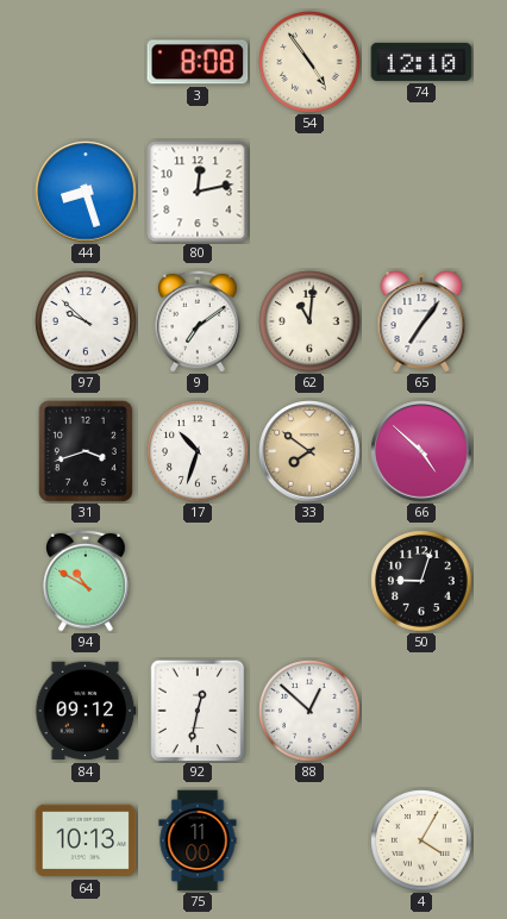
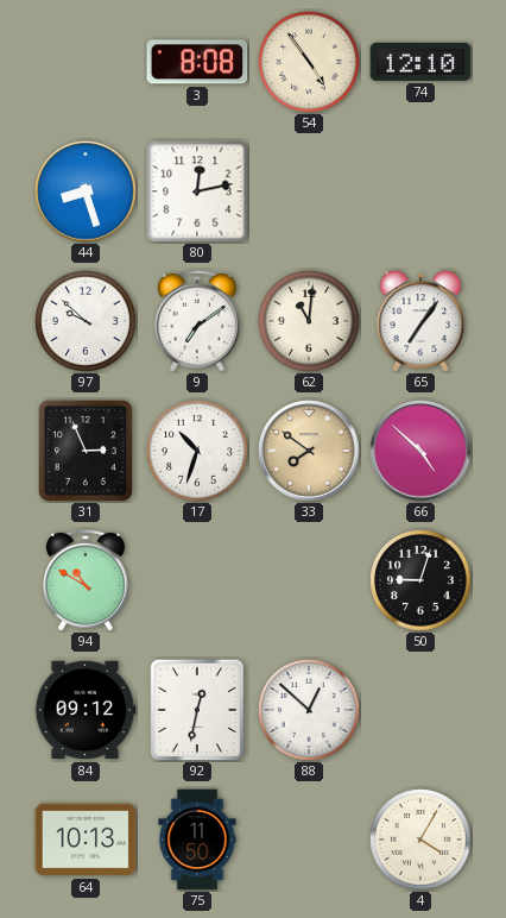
31: 3:42 -> 2:56
75: 11:00 -> 11:50
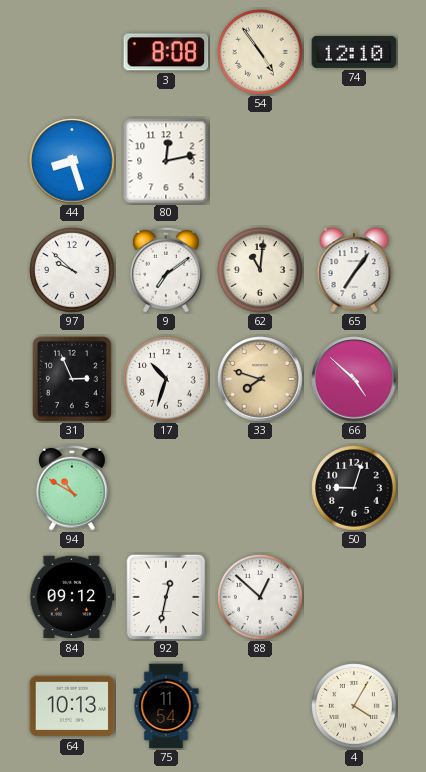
33: 7:51 -> 7:48
75: 11:50 -> 11:54
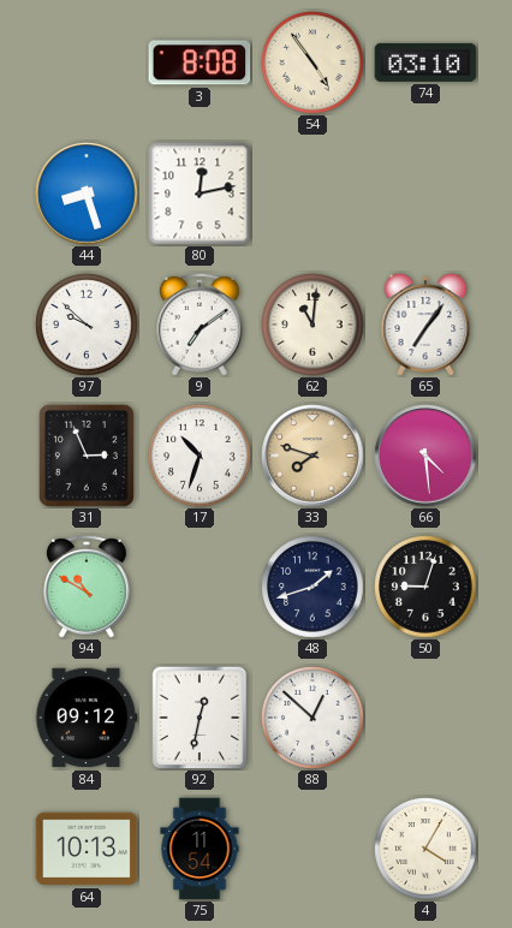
74: 12:10 -> 03:10
66: 4:52 -> 4:29
48: none -> 1:42
